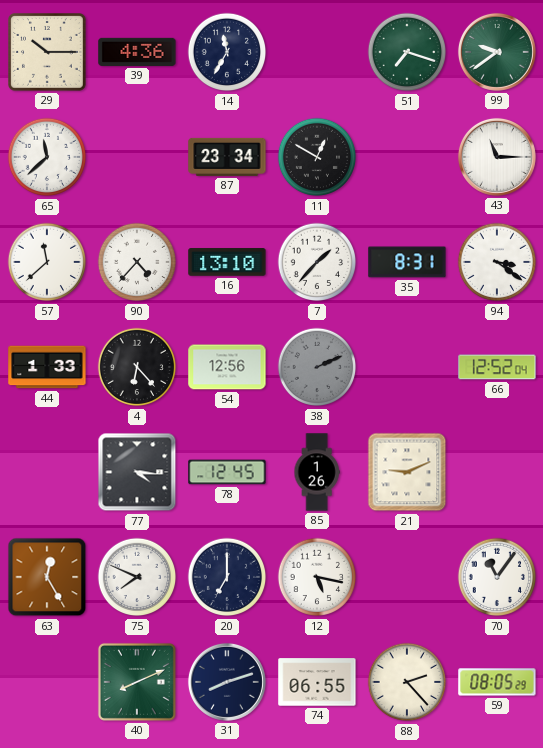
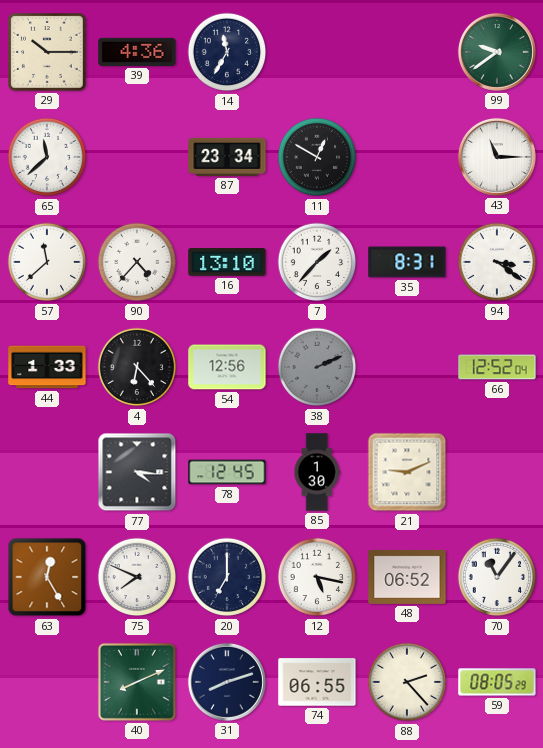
51: 7:18 -> none
85: 1:26 -> 1:30
48: none -> 06:52
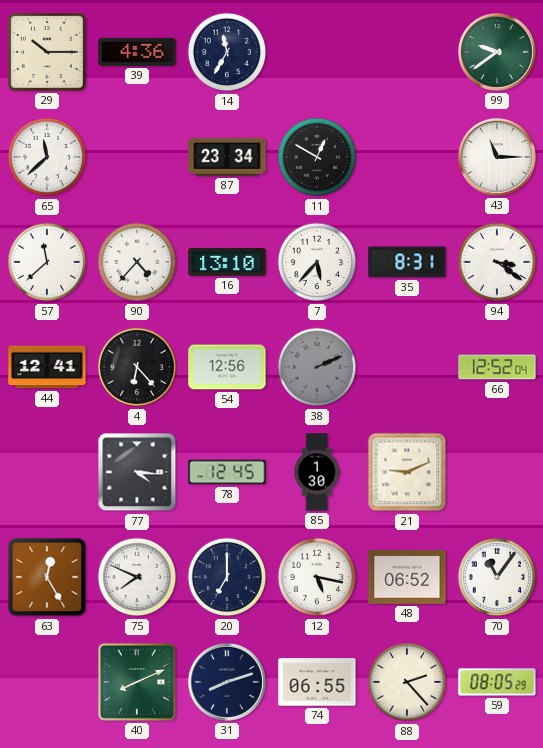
7: 1:37 -> 5:37
44: 1:33 -> 12:41
